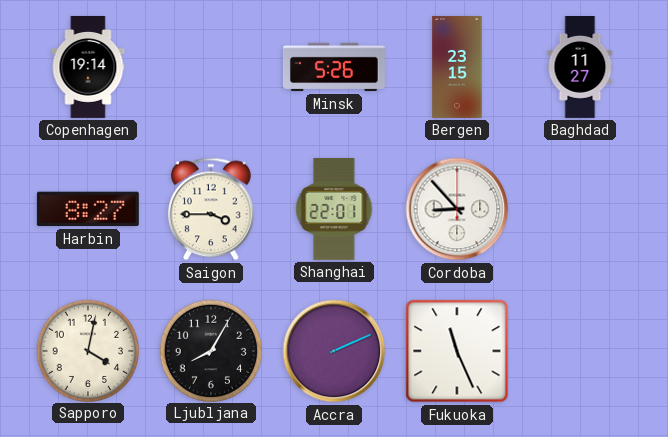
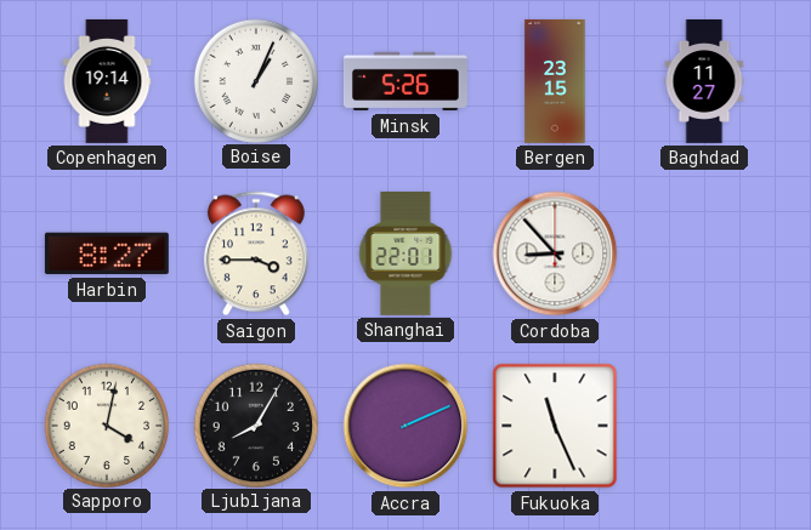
Boise: none -> 1:04
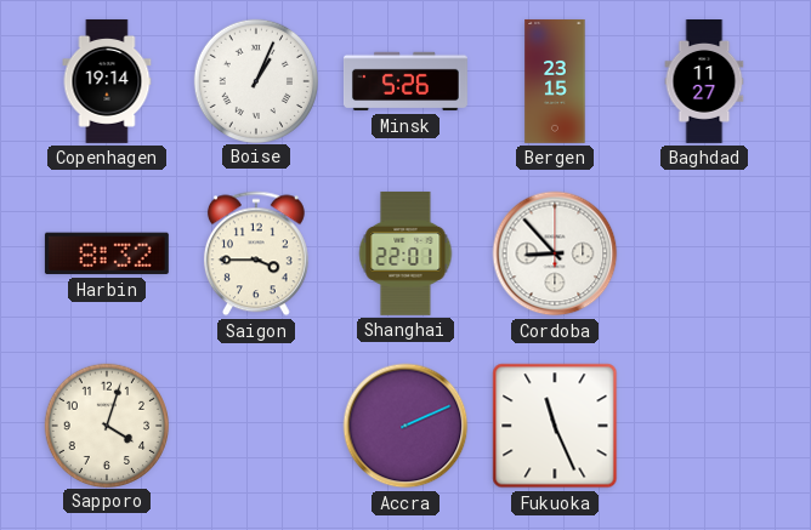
Harbin: 8:27 -> 8:32
Sapporo: 4:02 -> 4:03
Ljubljana: 8:05 -> none
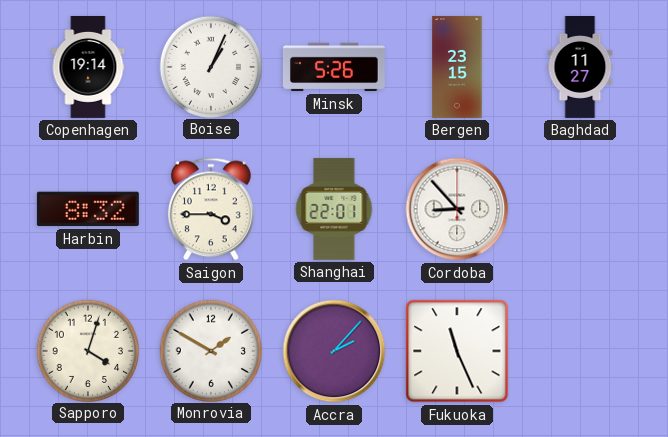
Monrovia: none -> 1:50
Accra: 2:11 -> 2:07
